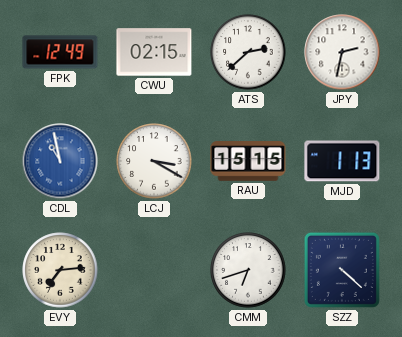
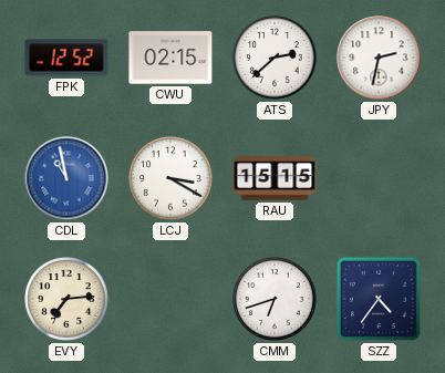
FPK: 12:49 -> 12:52
MJD: 1:13 -> none
SZZ: 4:22 -> 4:36
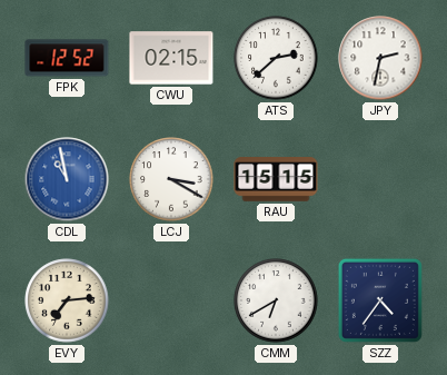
CMM: 6:42 -> 6:40
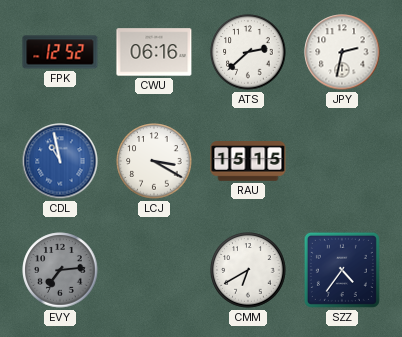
CWU: 02:15 -> 06:16
EVY dial: cream -> grey
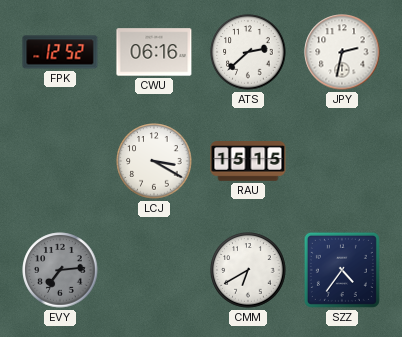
CDL: 10:58 -> none
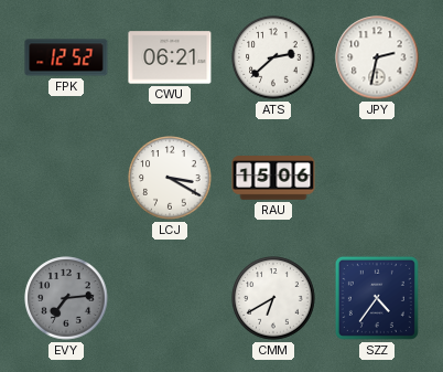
CWU: 06:16 -> 06:21
RAU: 15:15 -> 15:06
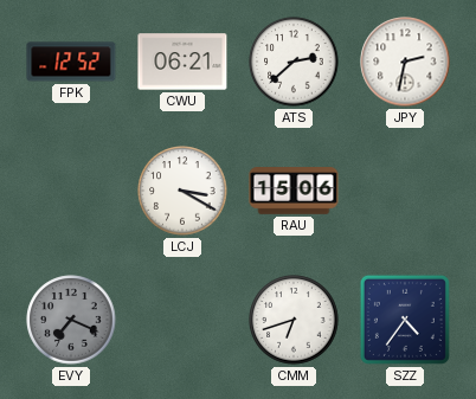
EVY: 7:14 -> 7:19
CMM: 6:40 -> 6:42
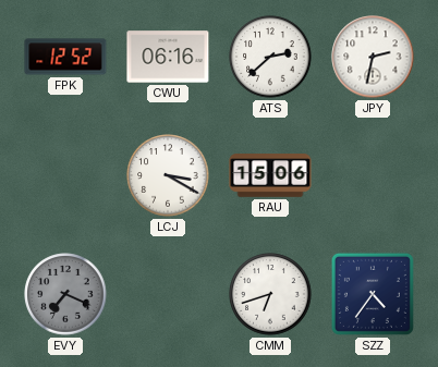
CWU: 06:21 -> 06:16
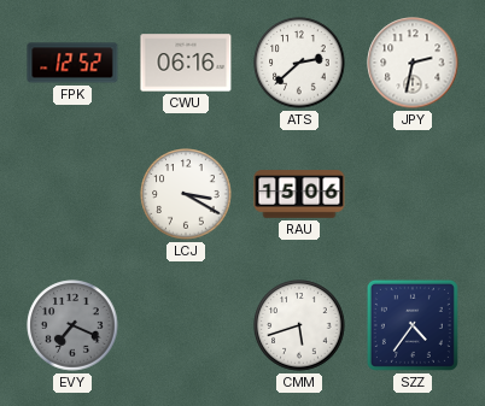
CMM: 6:42 -> 5:42
